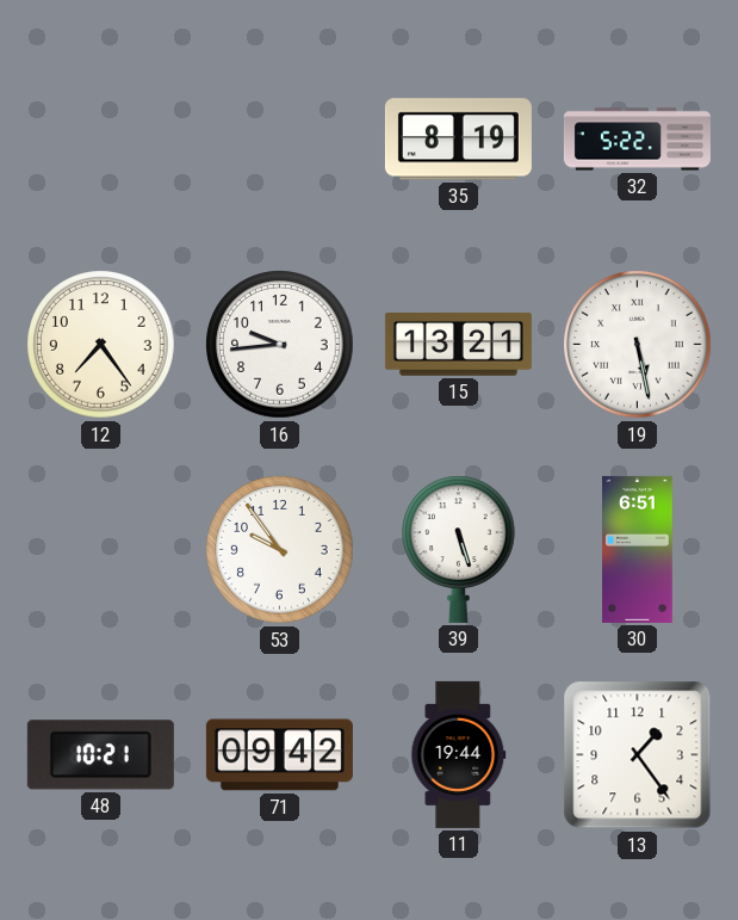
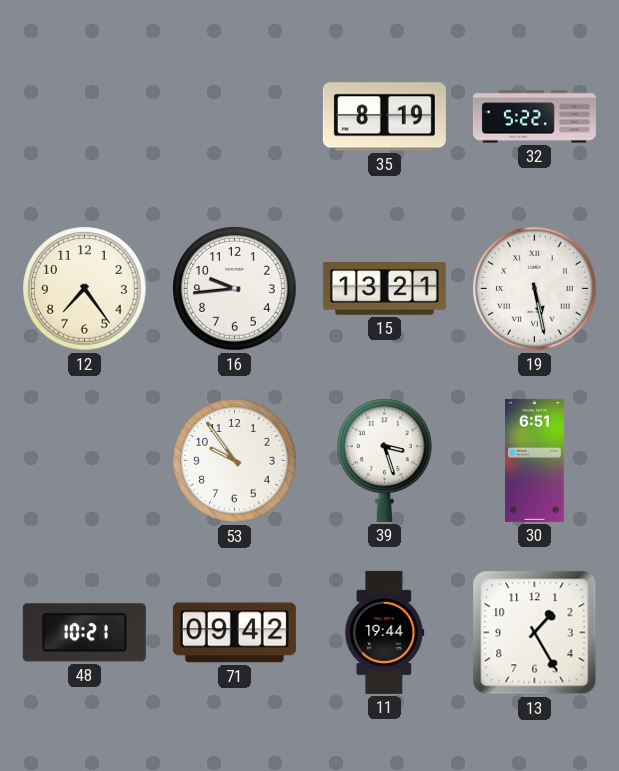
39: 5:27 -> 3:27
13: 1:24 -> 1:25
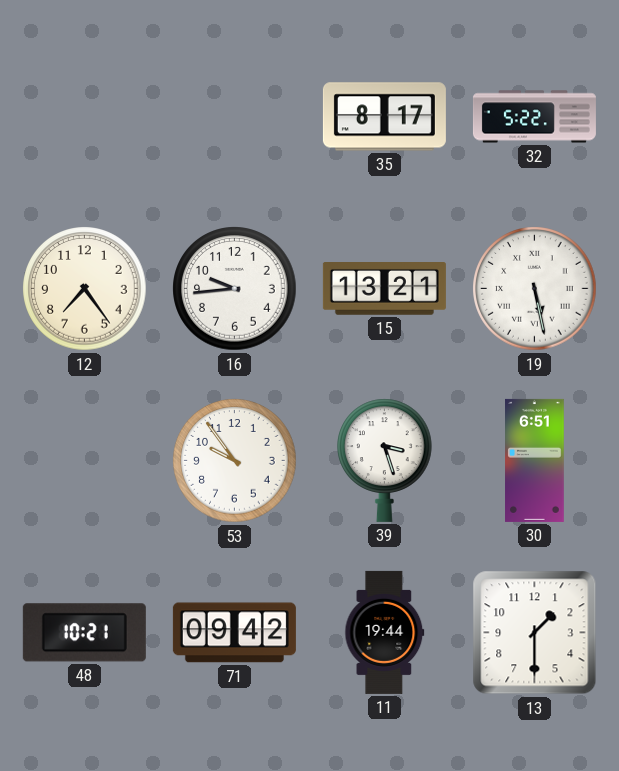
35: 8:19 -> 8:17
13: 1:25 -> 1:30
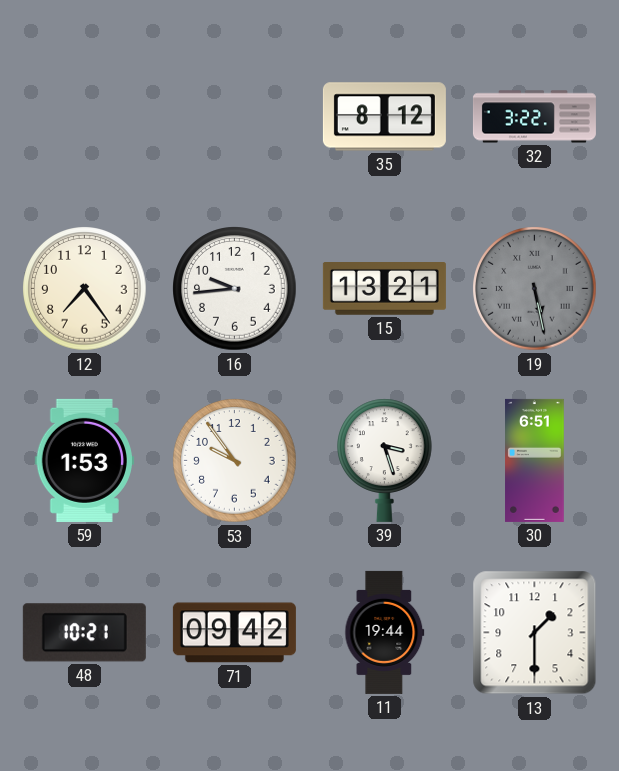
35: 8:17 -> 8:12
32: 5:22 -> 3:22
19 dial: white -> grey
59: none -> 1:53
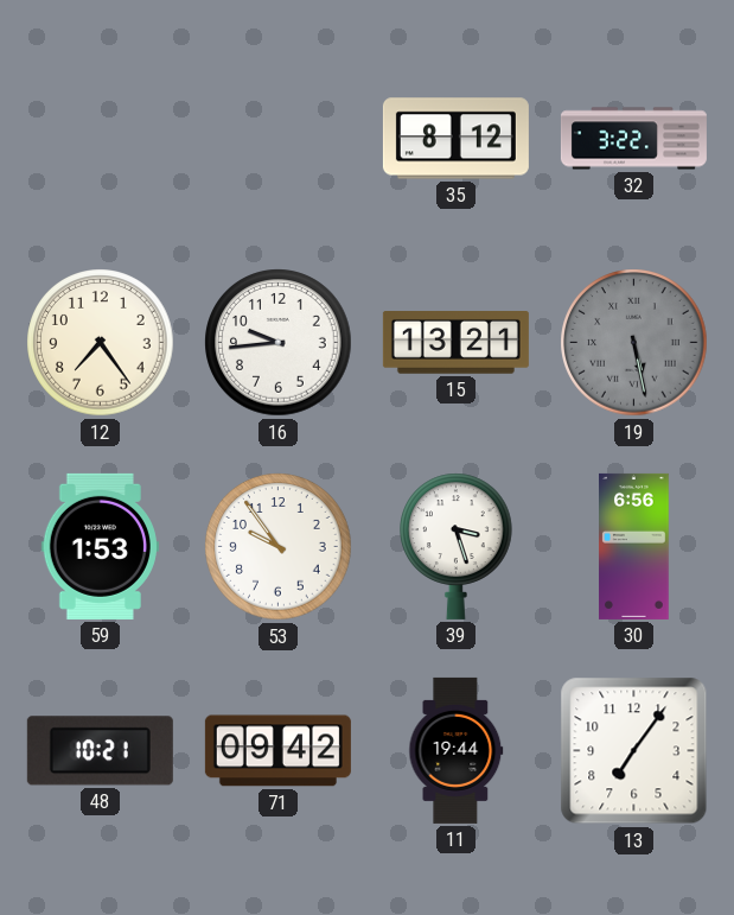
30: 6:51 -> 6:56
13: 1:30 -> 7:06
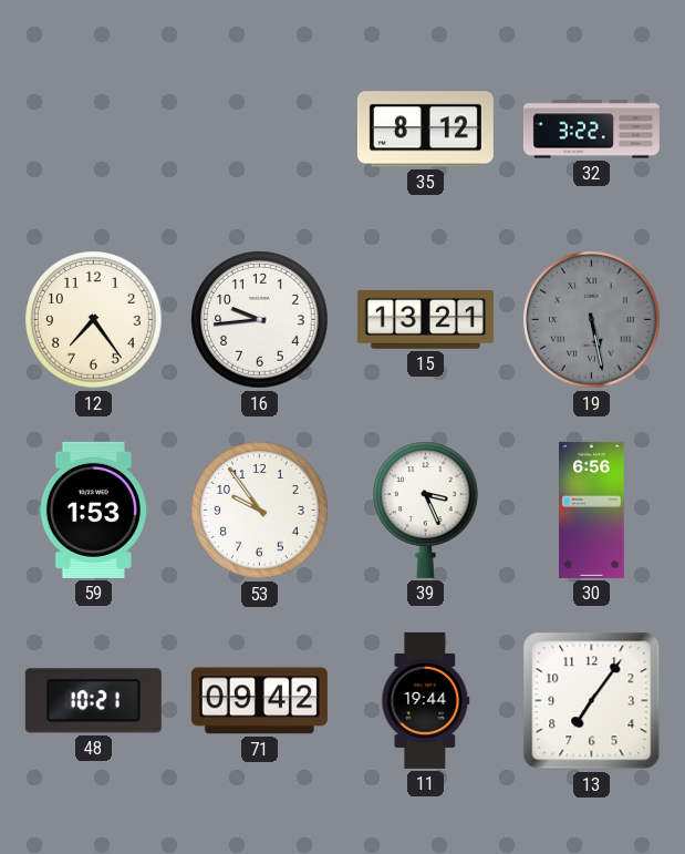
39: 3:27 -> 3:26
